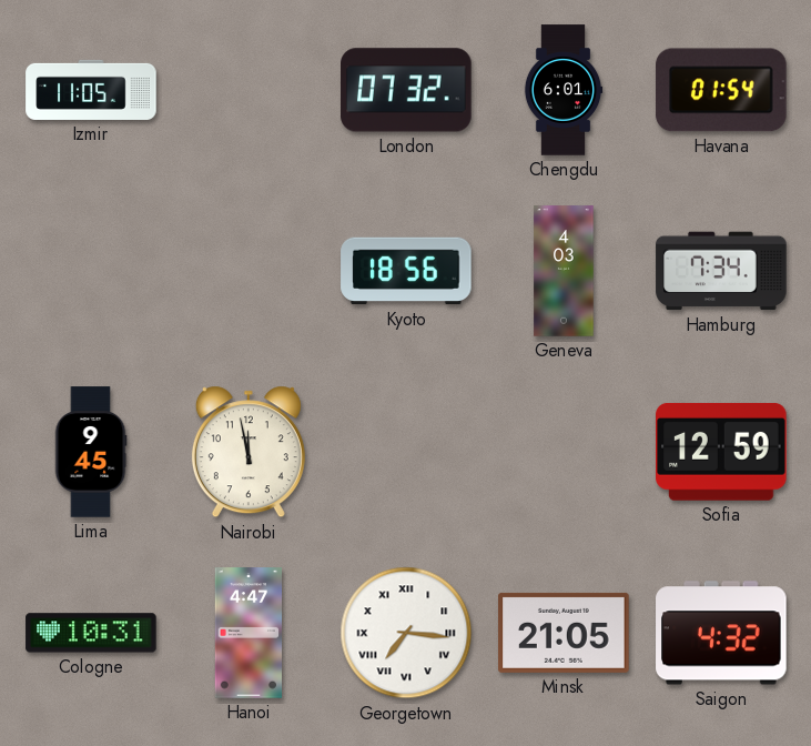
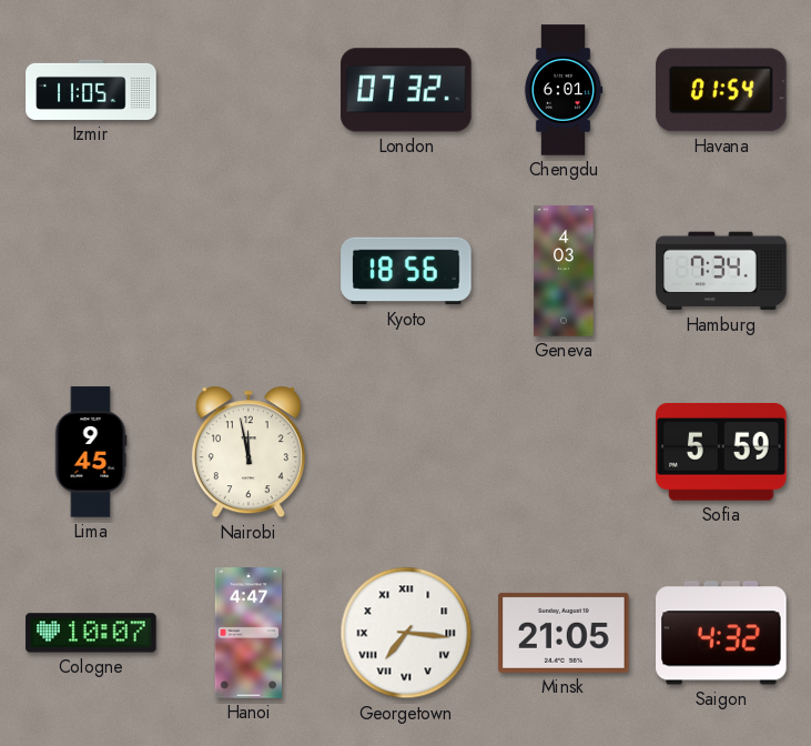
Sofia: 12:59 -> 5:59
Cologne: 10:31 -> 10:07
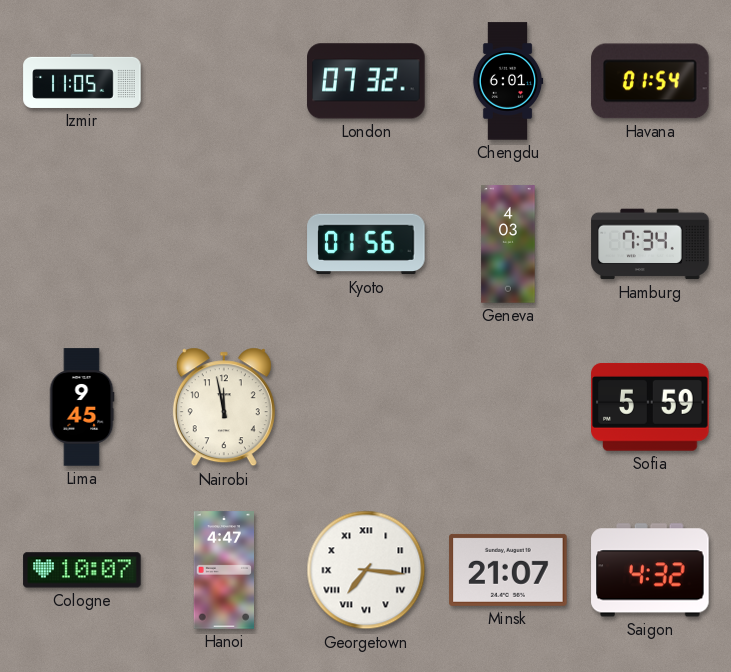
Kyoto: 18:56 -> 01:56
Minsk: 21:05 -> 21:07
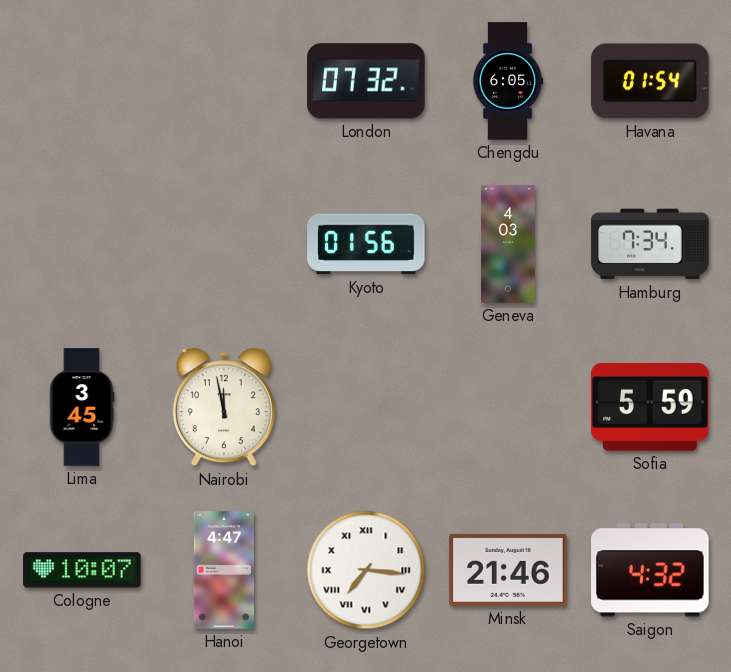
Izmir: 11:05 -> none
Chengdu: 6:01 -> 6:05
Lima: 9:45 -> 3:45
Minsk: 21:07 -> 21:46
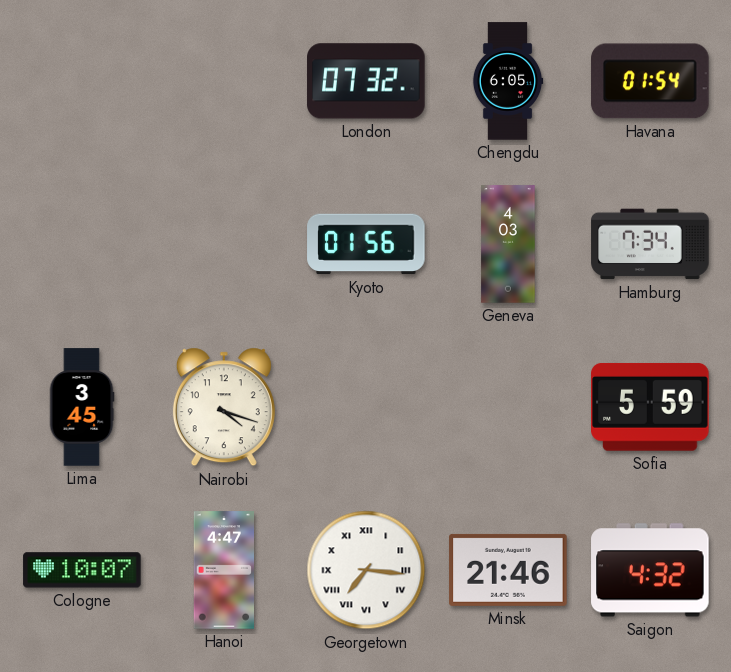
Nairobi: 11:58 -> 4:18
